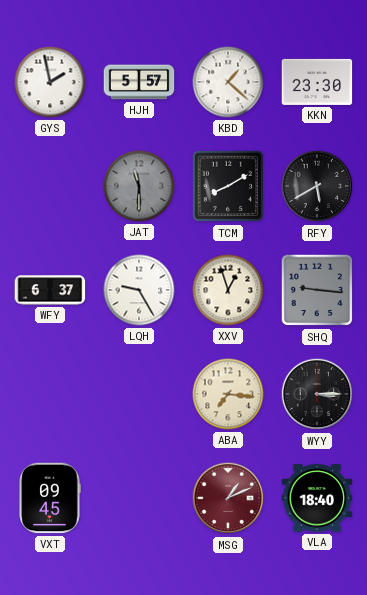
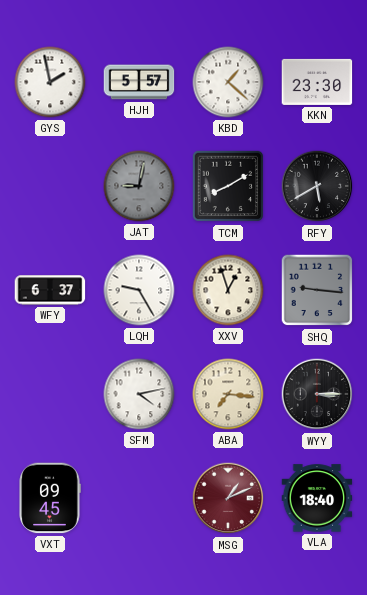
JAT: 11:30 -> 9:02
SFM: none -> 4:13
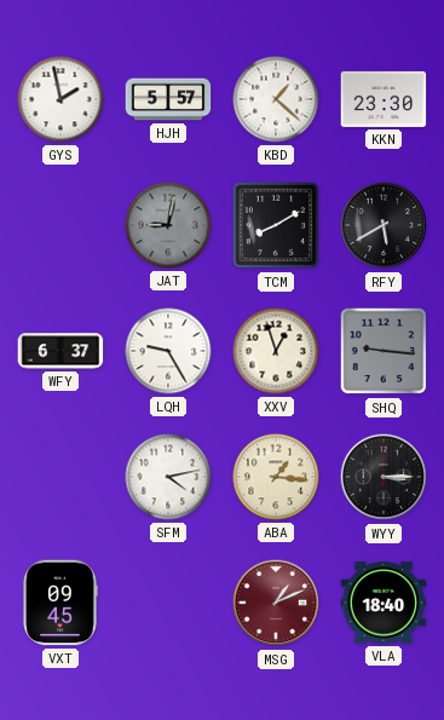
ABA: 7:16 -> 1:16
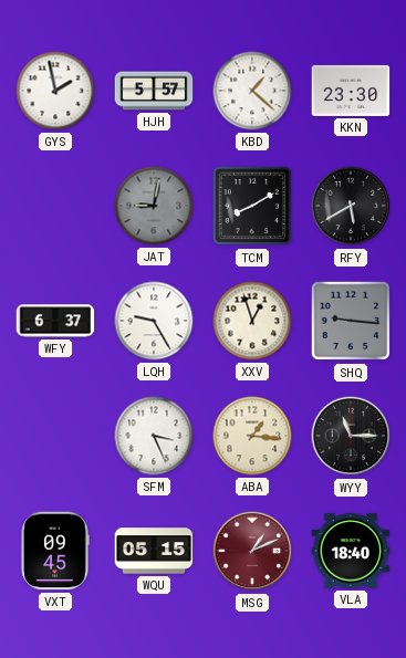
SFM: 4:13 -> 3:26
WYY: 3:15 -> 11:15
WQU: none -> 05:15
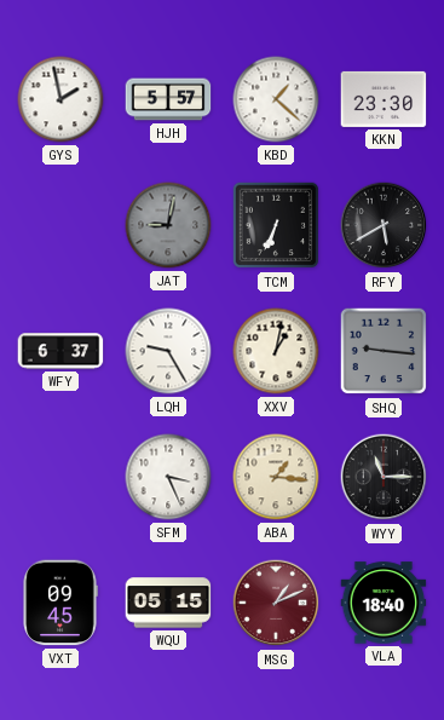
TCM: 8:10 -> 6:34
XXV: 12:57 -> 1:02
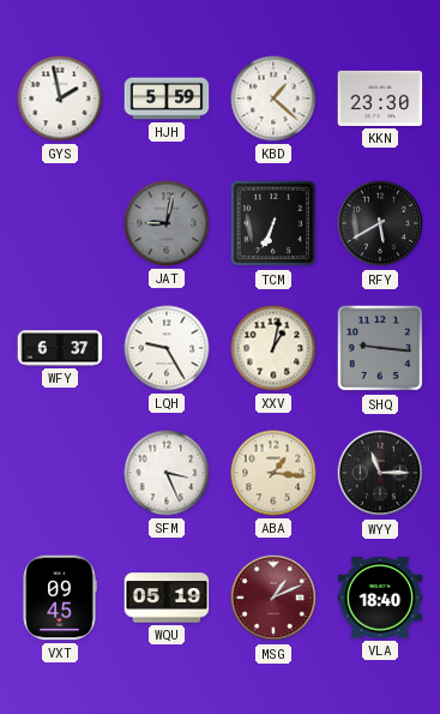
HJH: 5:57 -> 5:59
WQU: 05:15 -> 05:19
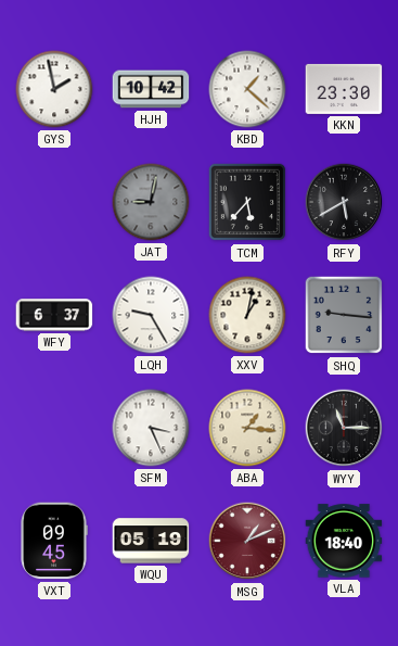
HJH: 5:59 -> 10:42
TCM: 6:34 -> 5:37
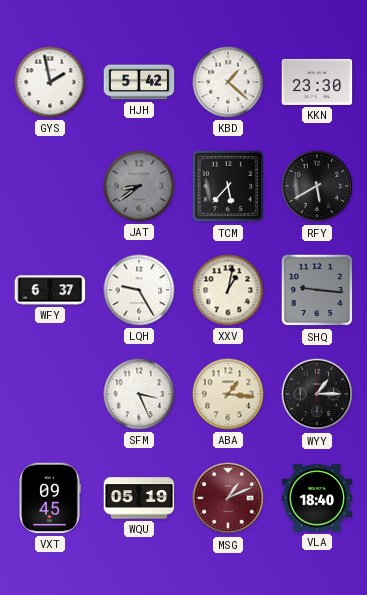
HJH: 10:42 -> 5:42
JAT: 9:02 -> 8:39
WYY: 11:15 -> 1:15
